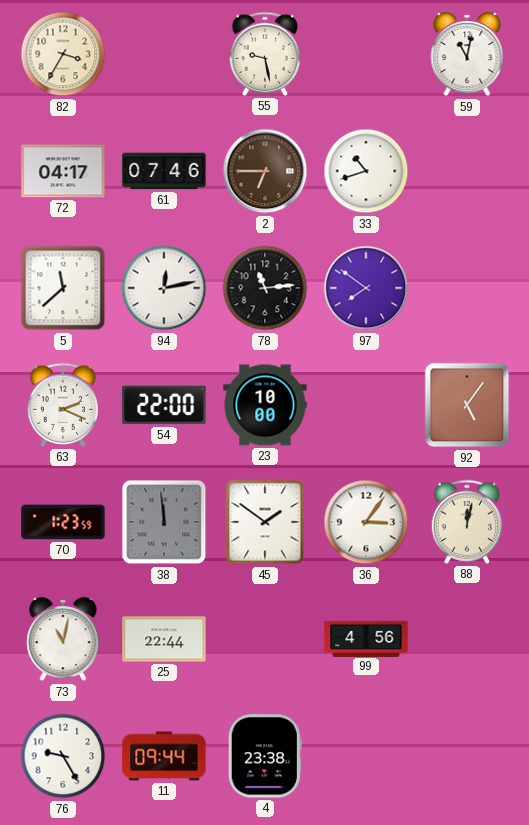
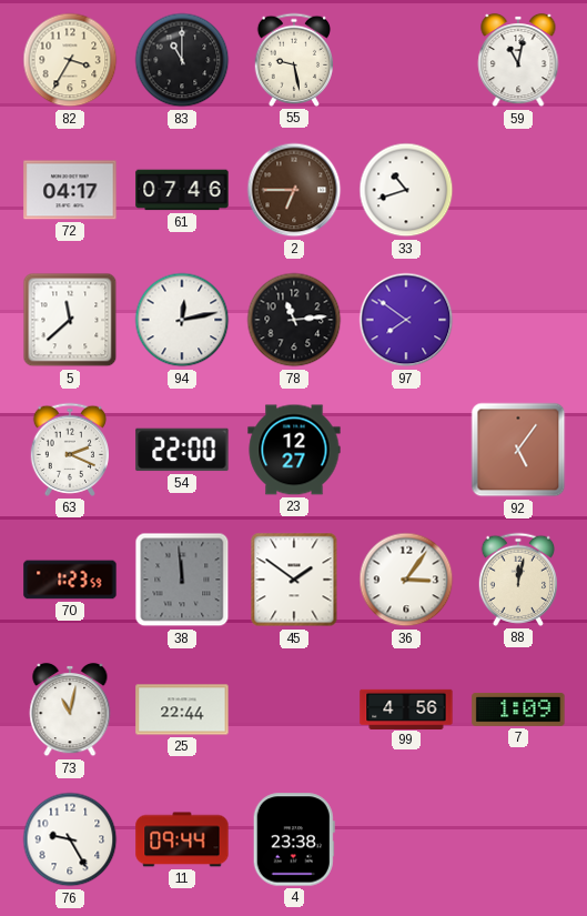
83: none -> 11:00
23: 10:00 -> 12:27
7: none -> 1:09
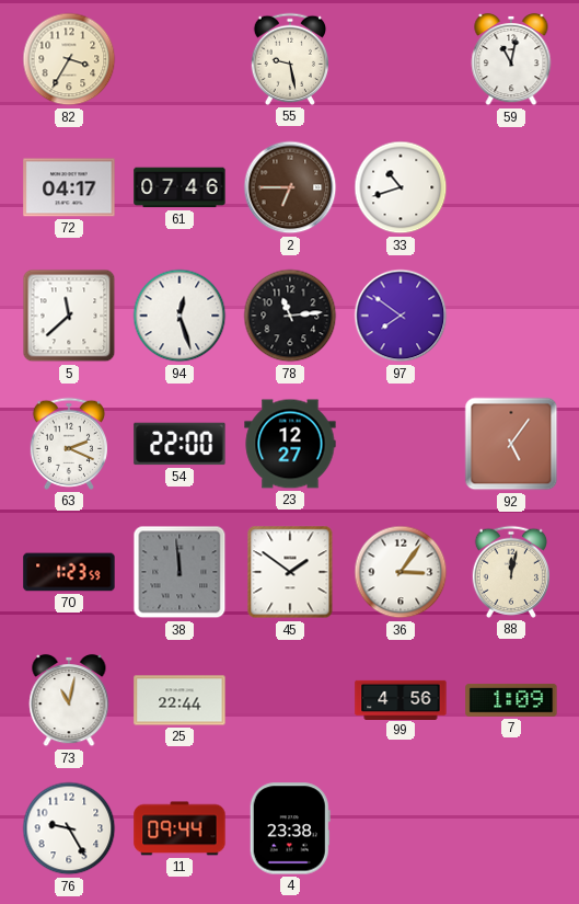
83: 11:00 -> none
94: 12:13 -> 12:27
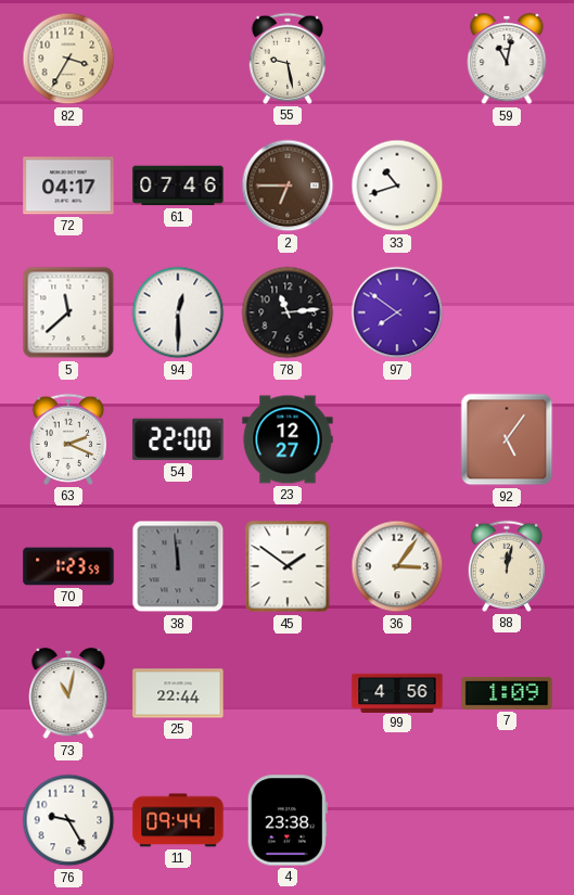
94: 12:27 -> 12:30
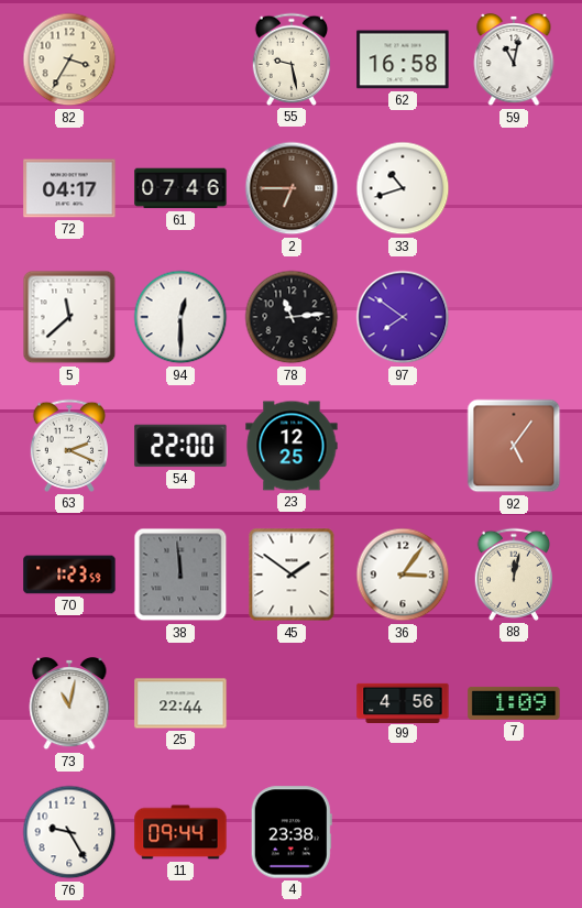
62: none -> 16:58
23: 12:27 -> 12:25
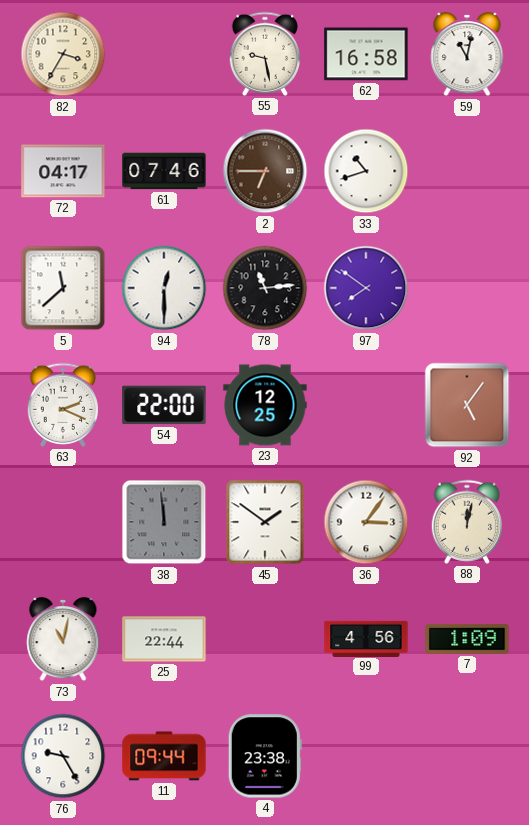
70: 1:23 -> none
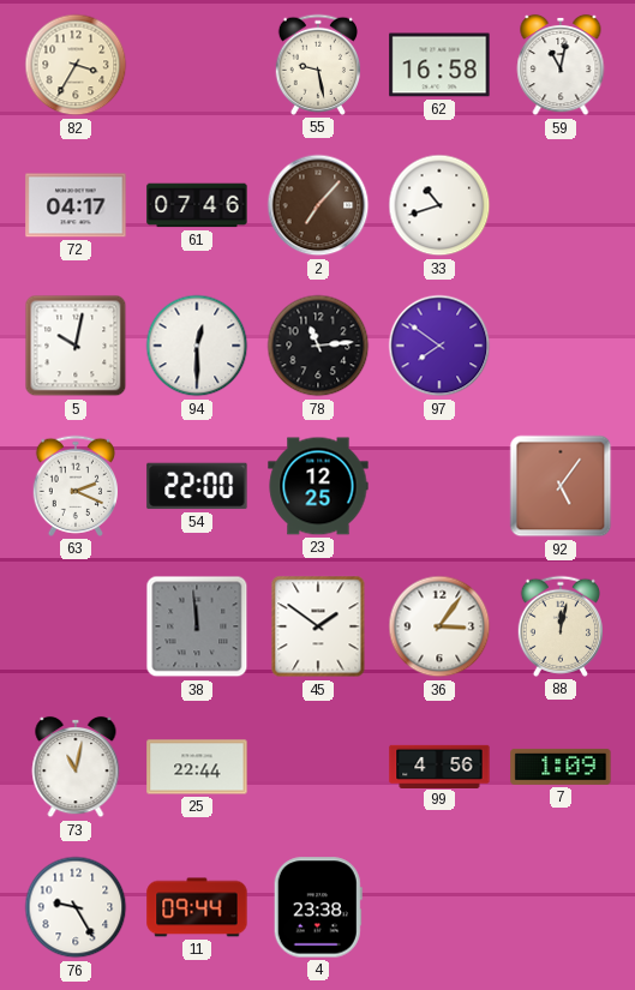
2: 6:45 -> 7:07
5: 11:38 -> 10:02
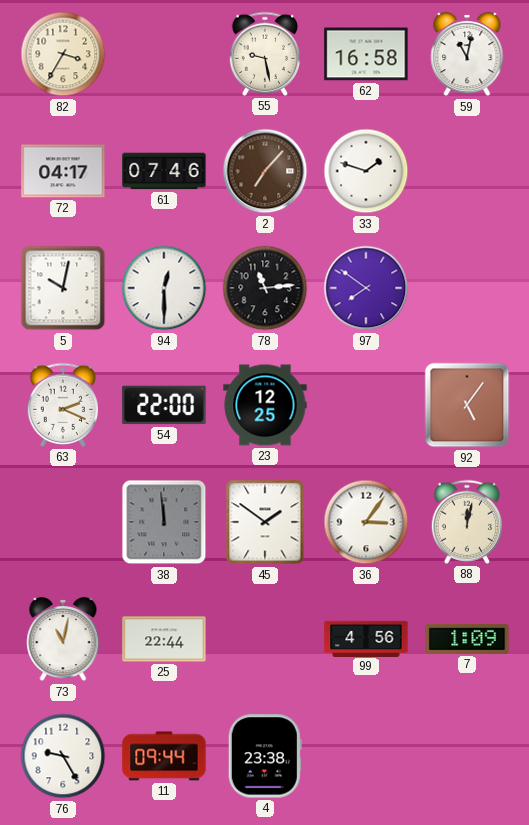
33: 10:42 -> 1:48
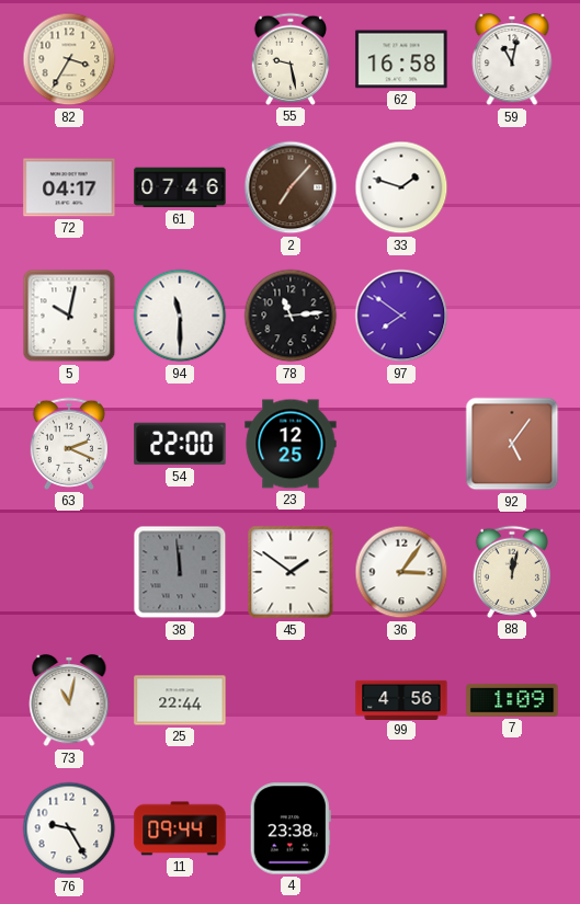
94: 12:30 -> 11:30
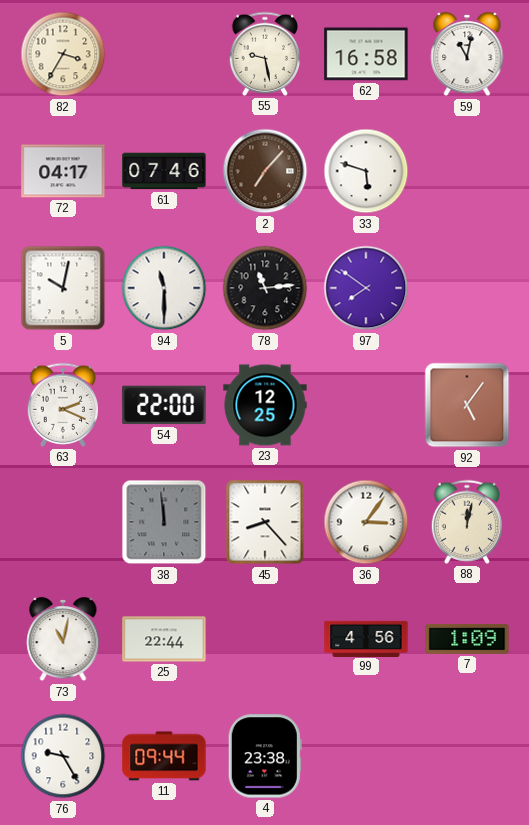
33: 1:48 -> 5:48
45: 1:51 -> 8:23
